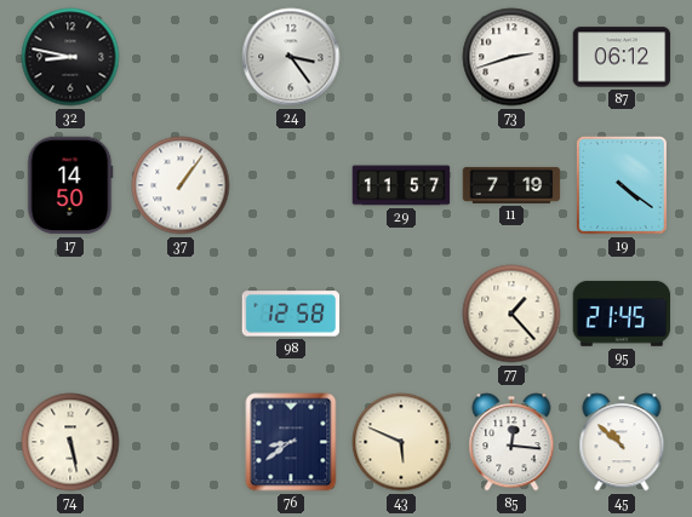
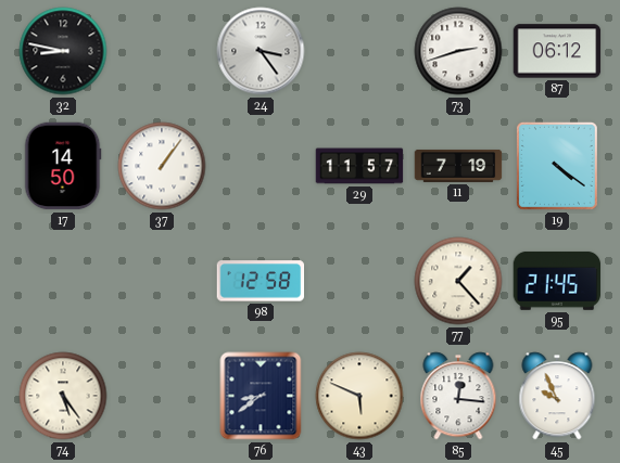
74: 5:28 -> 5:24
45: 10:52 -> 9:56
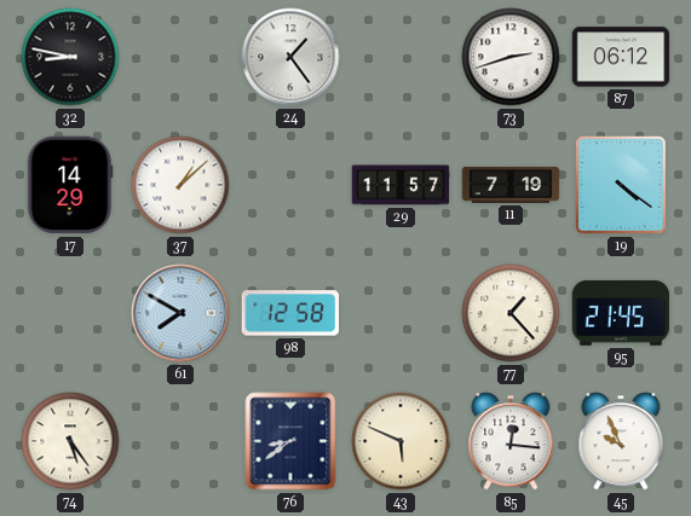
24: 3:24 -> 1:24
17: 14:50 -> 14:29
37: 1:06 -> 1:08
61: none -> 7:50
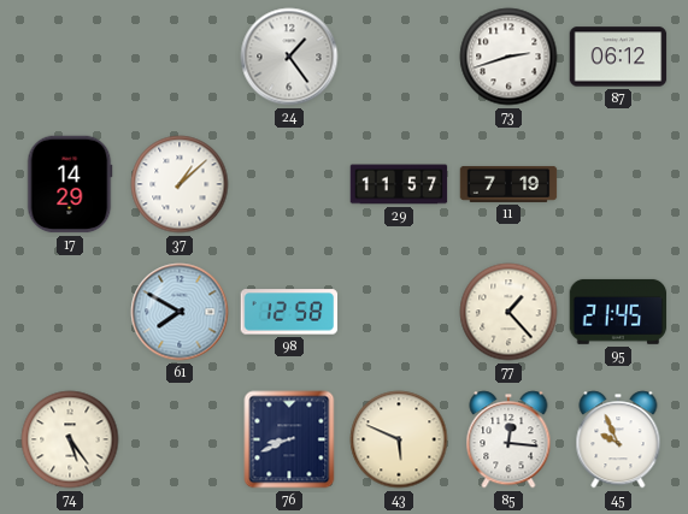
32: 8:47 -> none
19: 4:21 -> none
76: 8:39 -> 8:41
